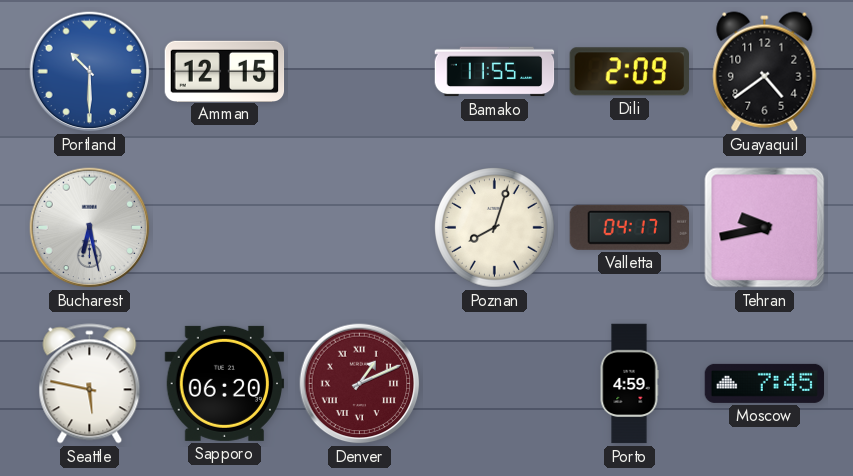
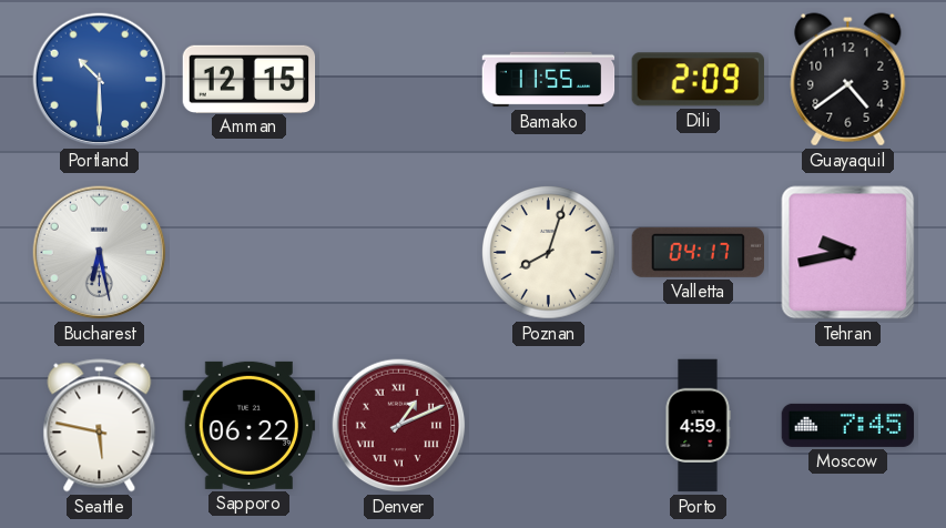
Sapporo: 06:20 -> 06:22
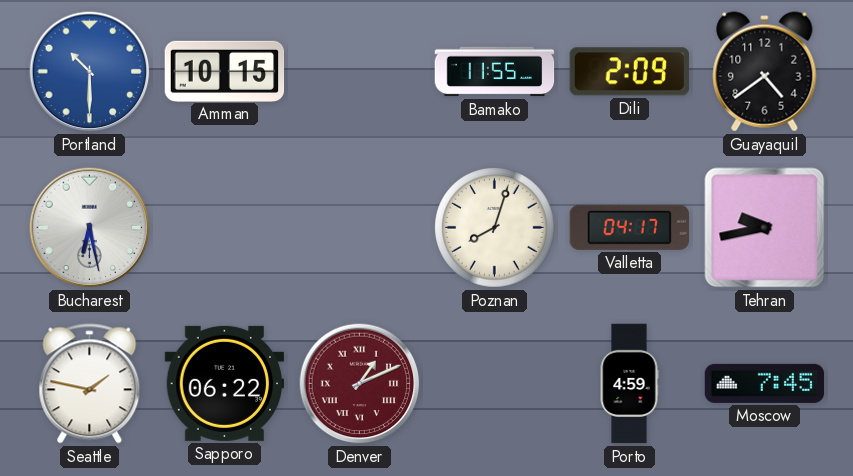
Amman: 12:15 -> 10:15
Seattle: 5:47 -> 1:47
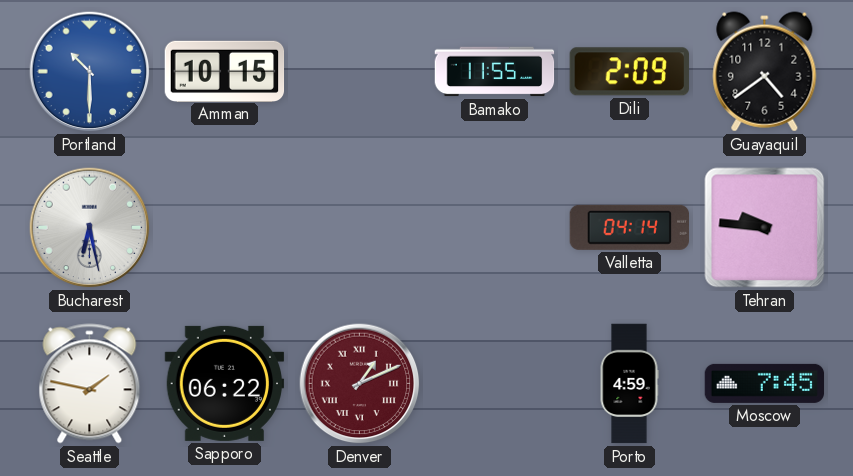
Poznan: 8:03 -> none
Valletta: 04:17 -> 04:14
Tehran: 9:43 -> 9:46
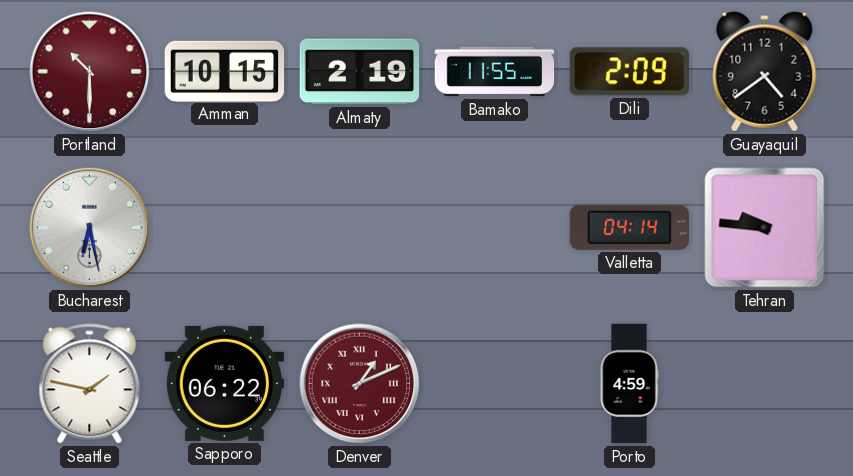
Portland dial: blue -> burgundy
Almaty: none -> 2:19
Moscow: 7:45 -> none
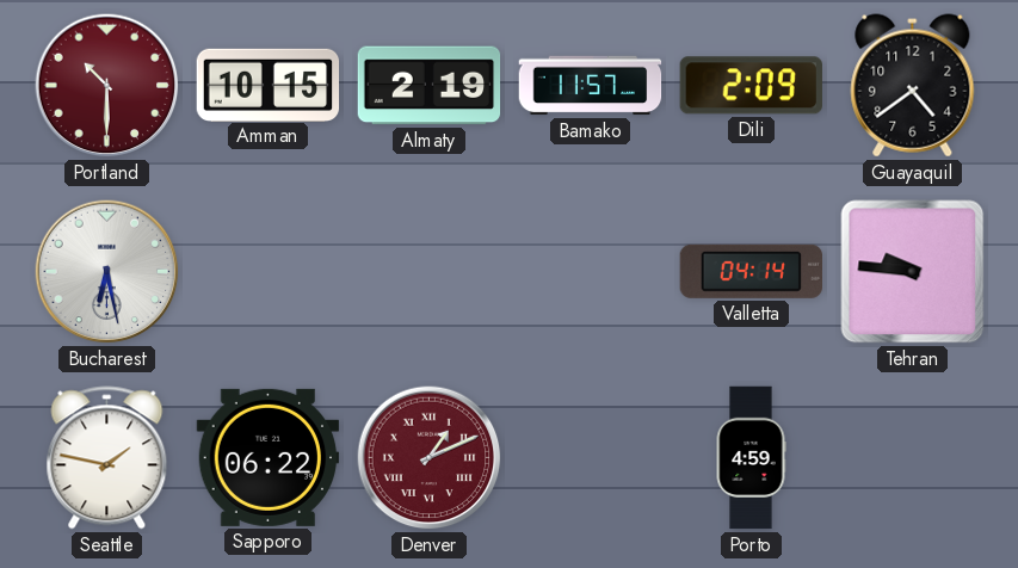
Bamako: 11:55 -> 11:57
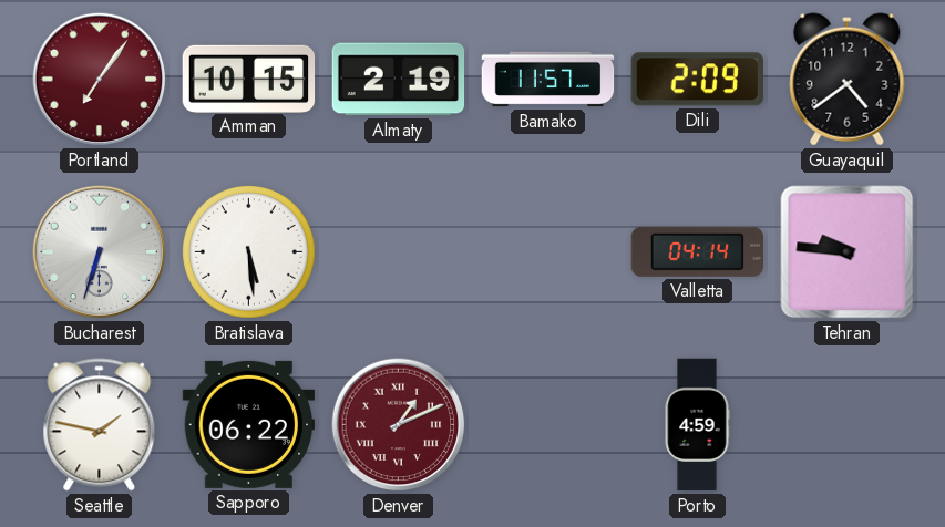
Portland: 10:30 -> 7:06
Bucharest: 6:28 -> 6:33
Bratislava: none -> 5:29
